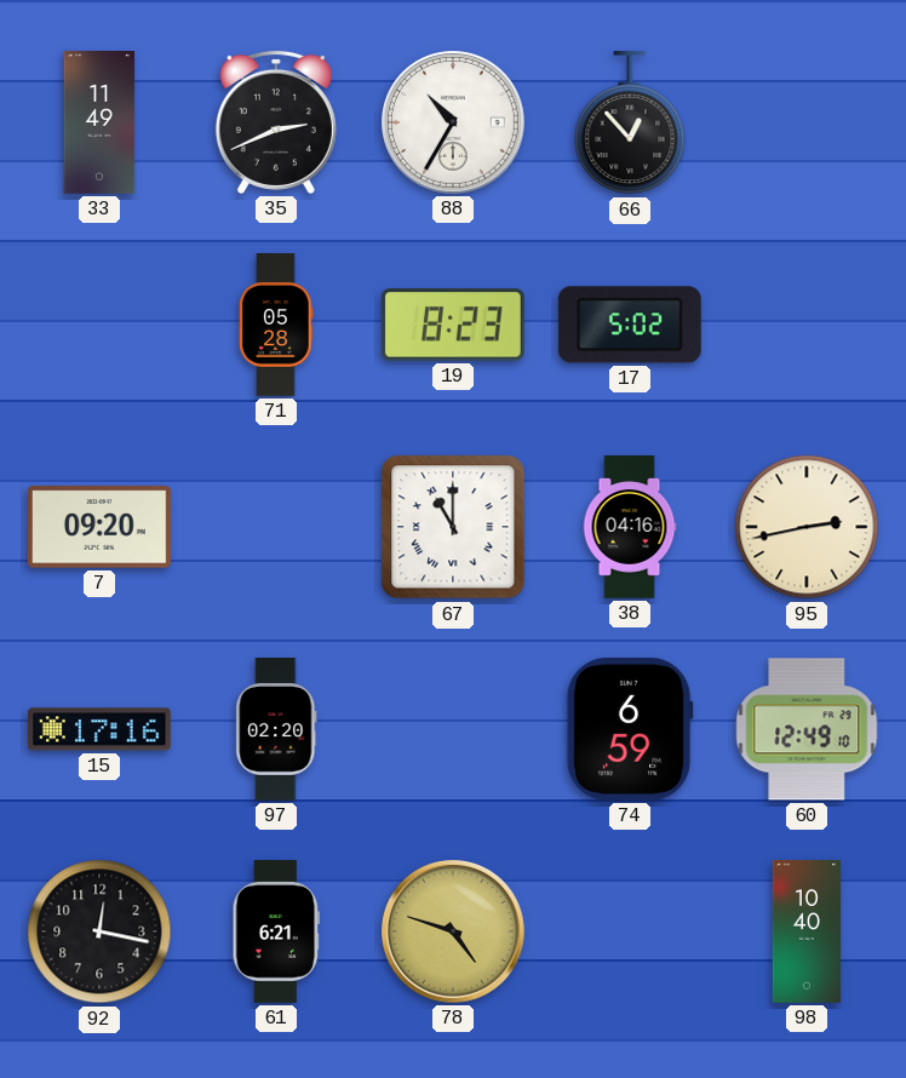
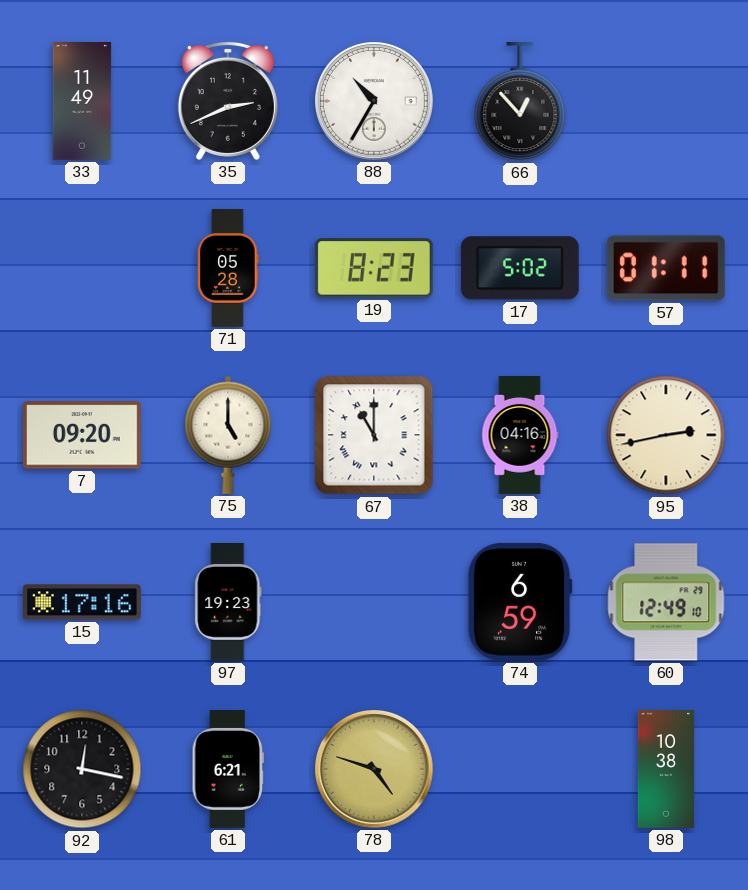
57: none -> 01:11
75: none -> 5:00
97: 02:20 -> 19:23
98: 10:40 -> 10:38
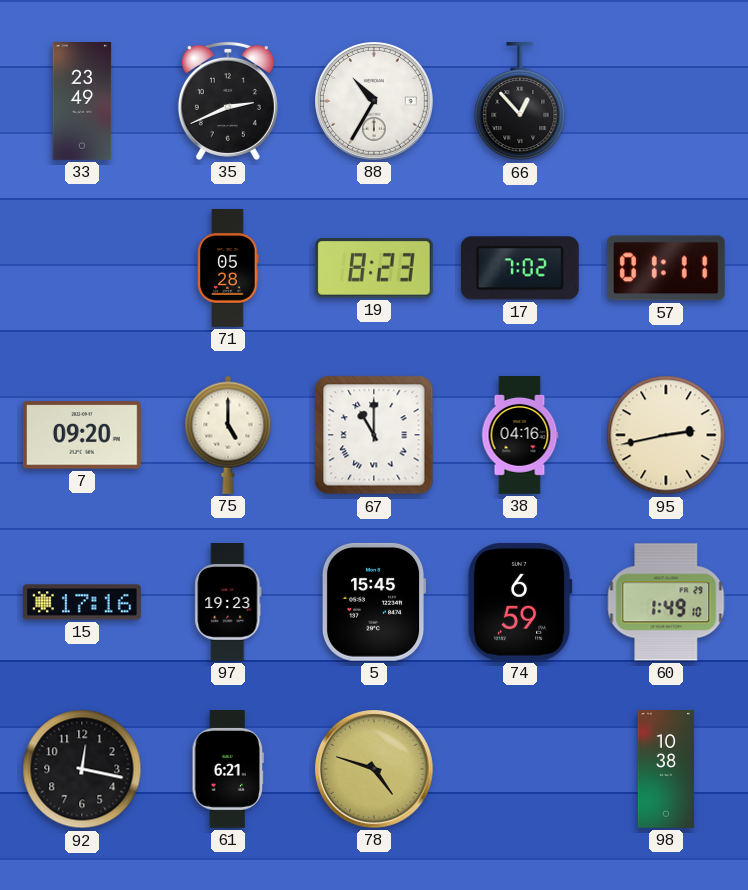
33: 11:49 -> 23:49
17: 5:02 -> 7:02
5: none -> 15:45
60: 12:49 -> 1:49
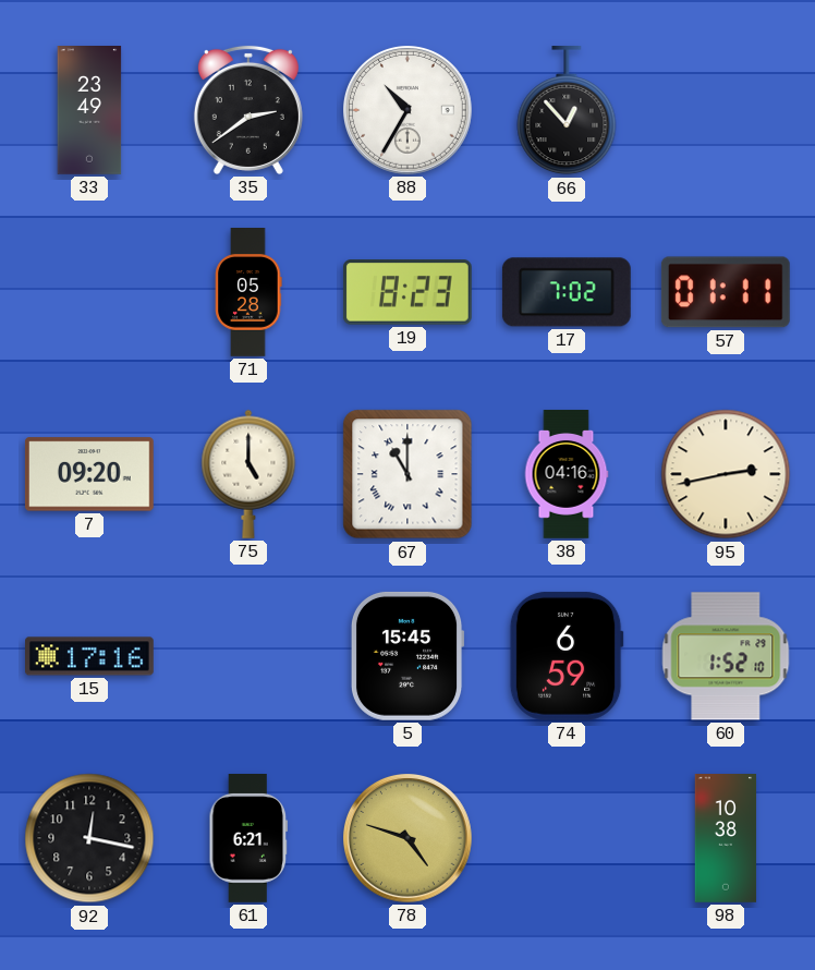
35: 2:41 -> 2:39
97: 19:23 -> none
60: 1:49 -> 1:52
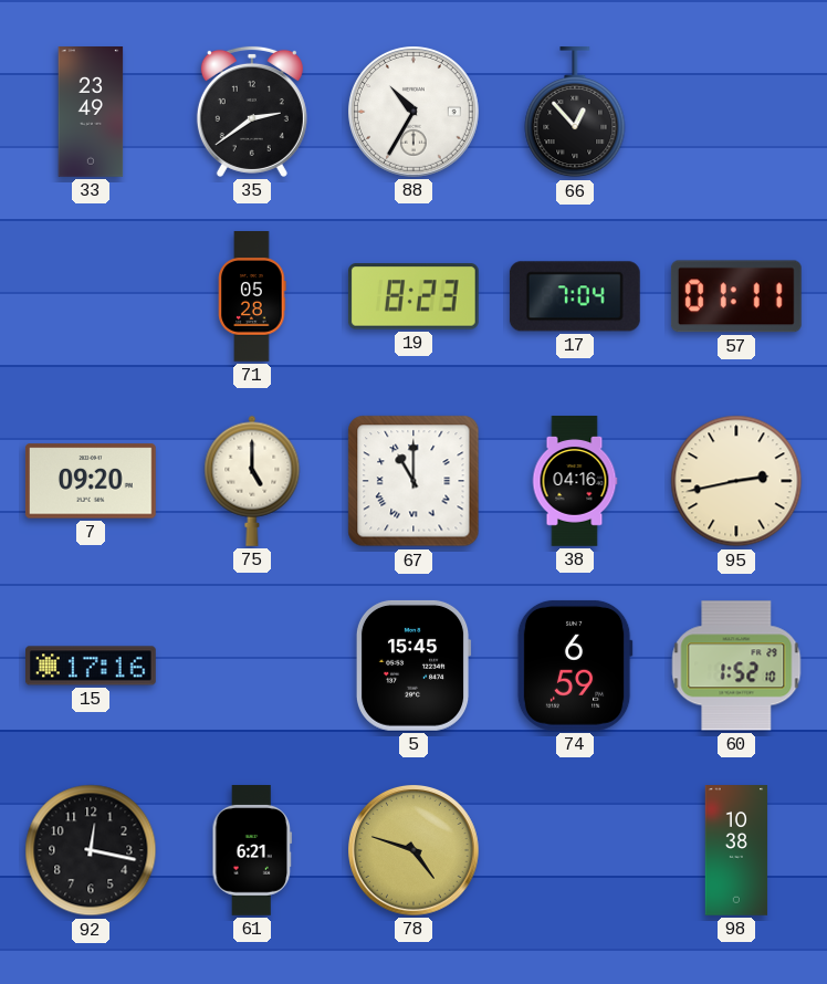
17: 7:02 -> 7:04
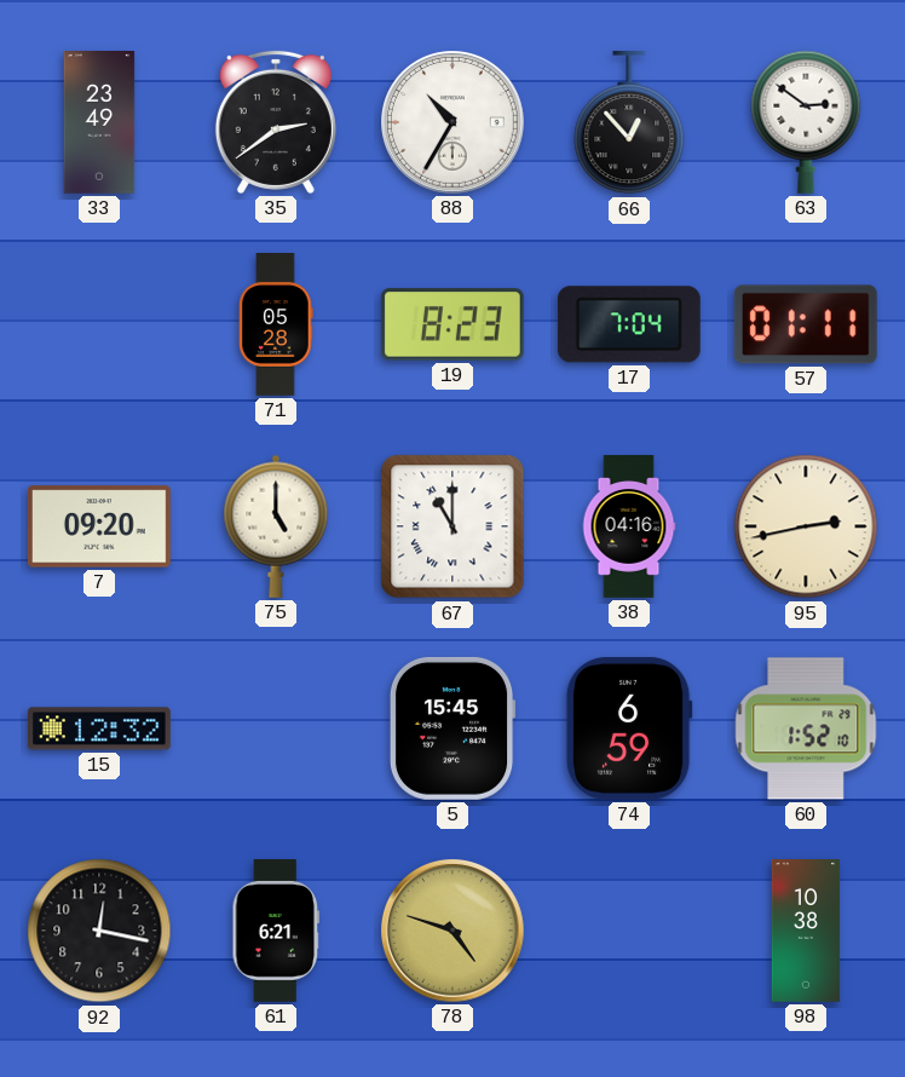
63: none -> 2:51
15: 17:16 -> 12:32
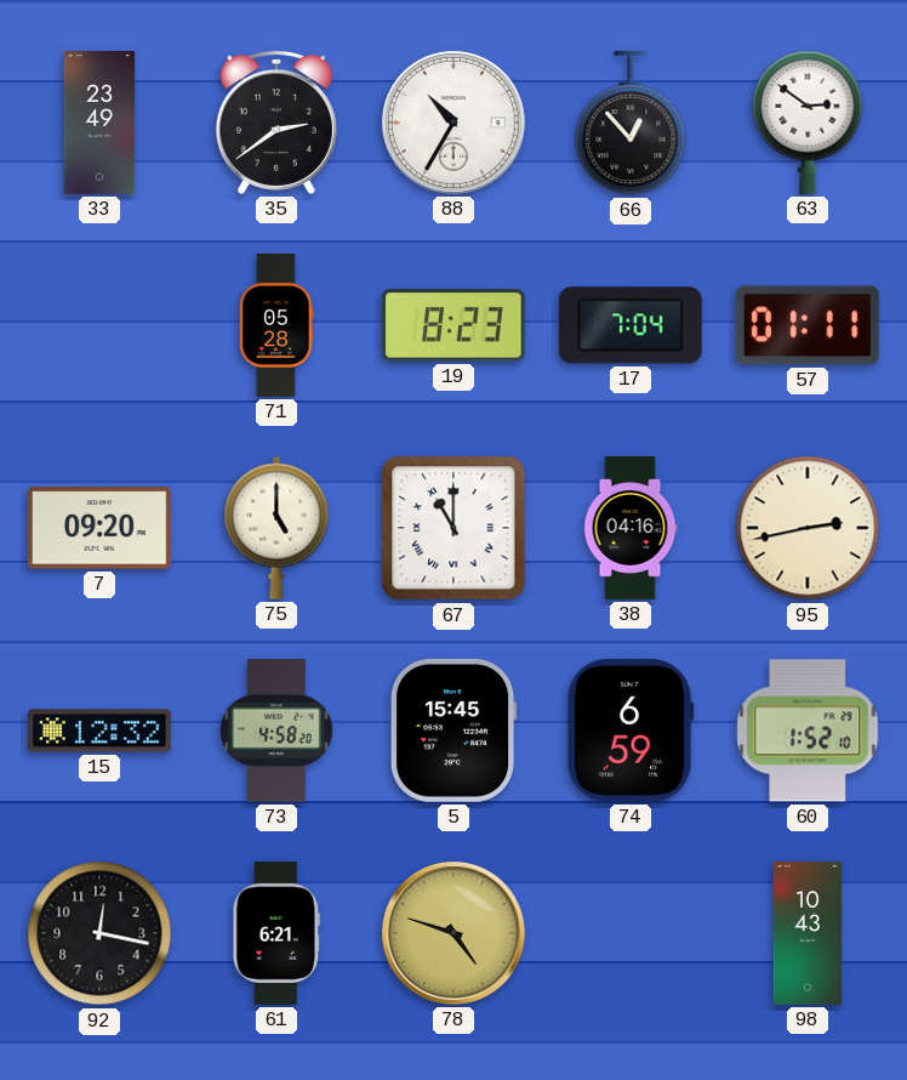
73: none -> 4:58
98: 10:38 -> 10:43
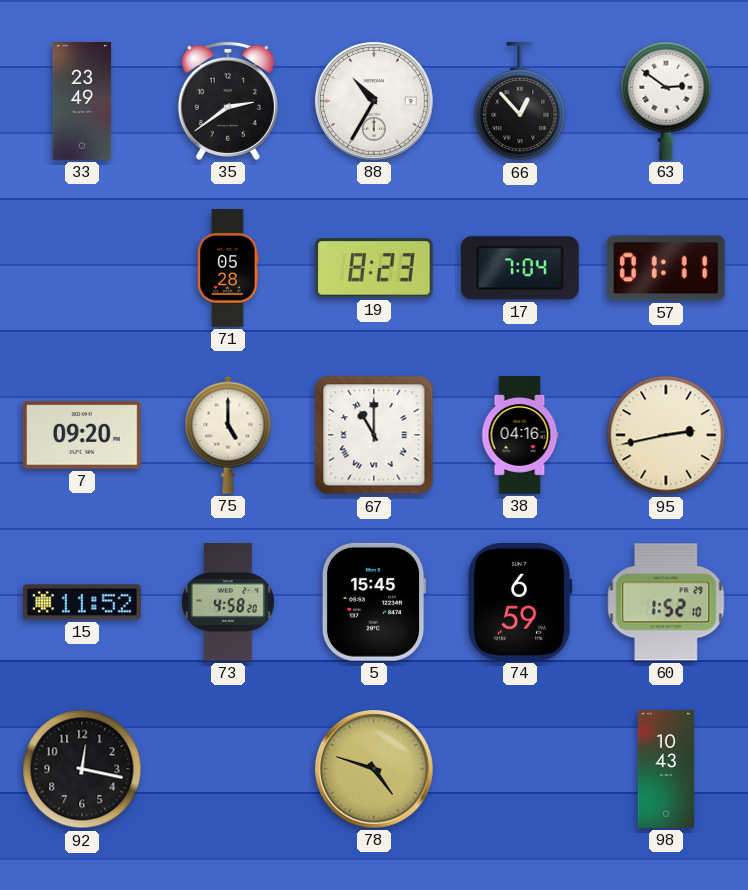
15: 12:32 -> 11:52
61: 6:21 -> none
